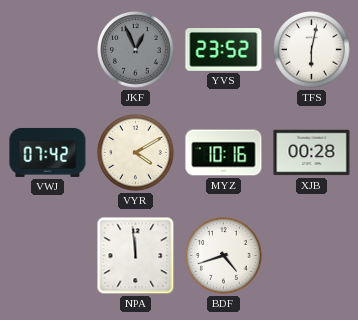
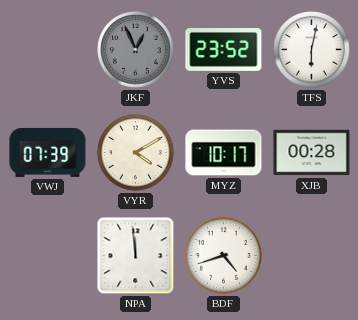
VWJ: 07:42 -> 07:39
MYZ: 10:16 -> 10:17
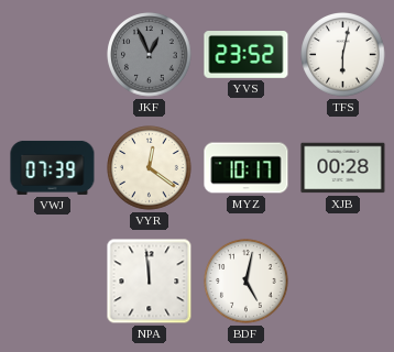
VYR: 4:10 -> 12:21
BDF: 4:42 -> 5:02
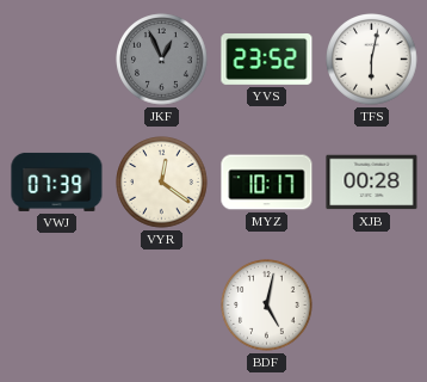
NPA: 11:59 -> none
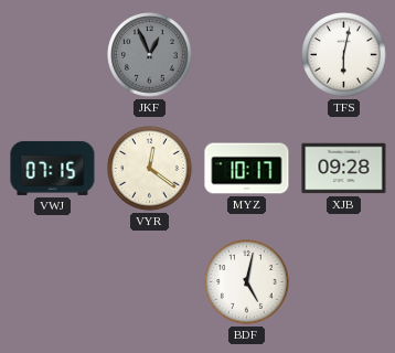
YVS: 23:52 -> none
VWJ: 07:39 -> 07:15
XJB: 00:28 -> 09:28
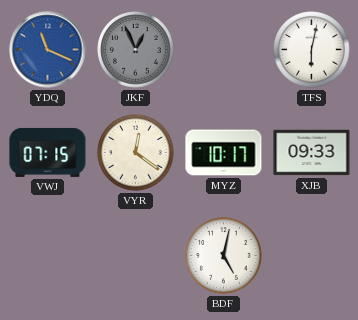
YDQ: none -> 11:19
XJB: 09:28 -> 09:33
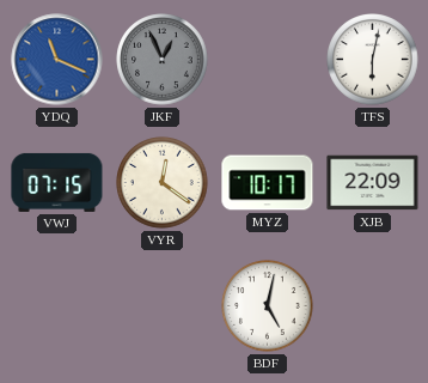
XJB: 09:33 -> 22:09
